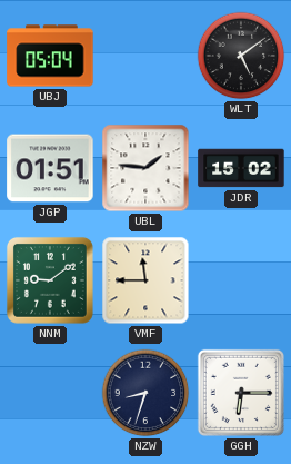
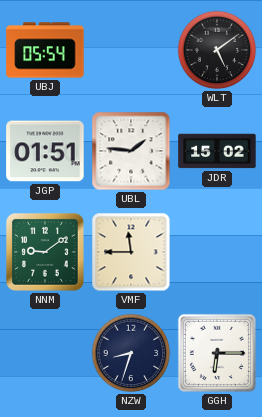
UBJ: 05:04 -> 05:54
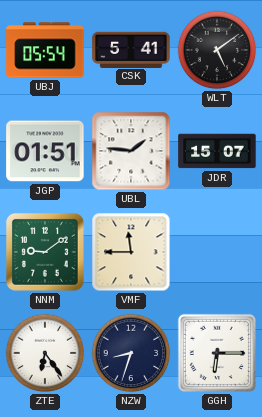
CSK: none -> 5:41
JDR: 15:02 -> 15:07
ZTE: none -> 6:24
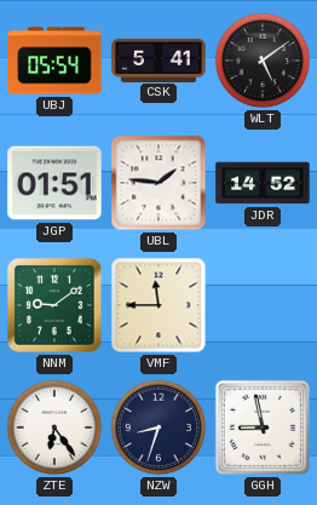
JDR: 15:07 -> 14:52
GGH: 6:15 -> 8:58
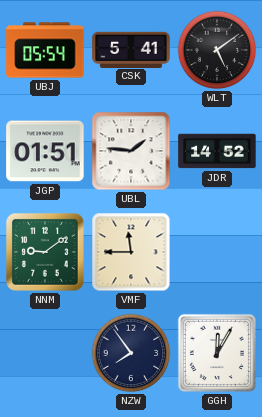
ZTE: 6:24 -> none
NZW: 8:33 -> 7:54
GGH: 8:58 -> 12:05
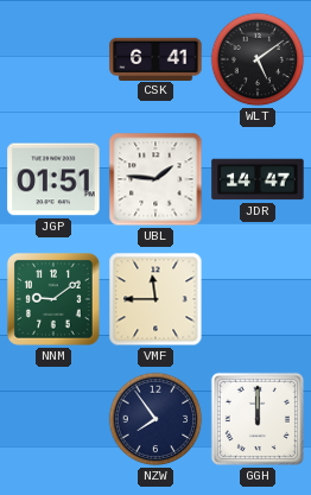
UBJ: 05:54 -> none
CSK: 5:41 -> 6:41
JDR: 14:52 -> 14:47
GGH: 12:05 -> 12:00
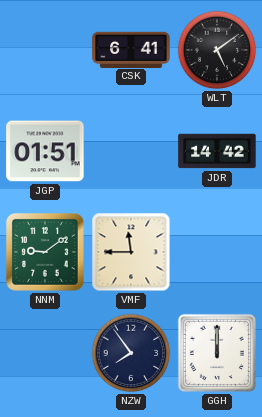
UBL: 1:46 -> none
JDR: 14:47 -> 14:42
